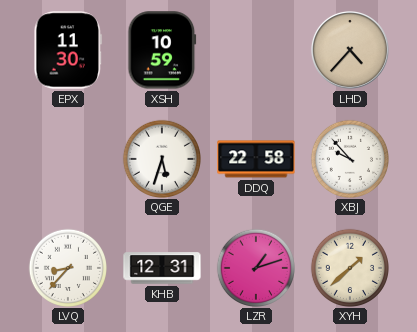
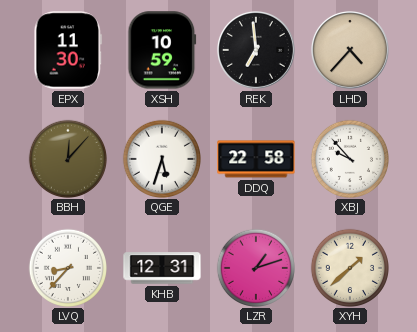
REK: none -> 6:59
BBH: none -> 12:07
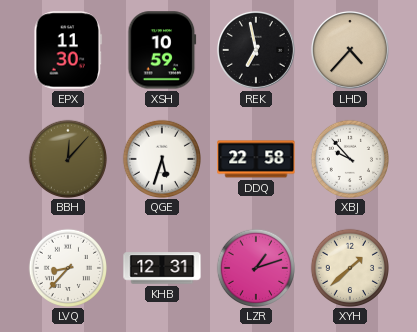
REK: 6:59 -> 6:58
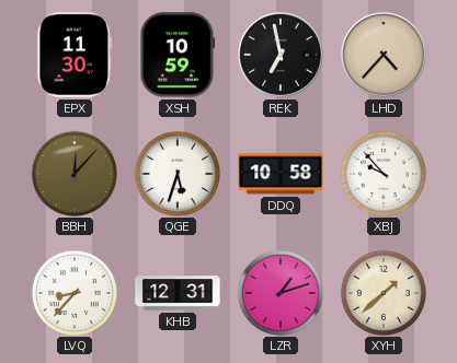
DDQ: 22:58 -> 10:58
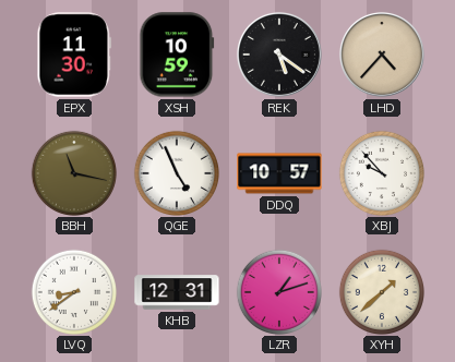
REK: 6:58 -> 5:21
BBH: 12:07 -> 11:17
QGE: 5:33 -> 4:56
DDQ: 10:58 -> 10:57
LVQ: 8:37 -> 8:39
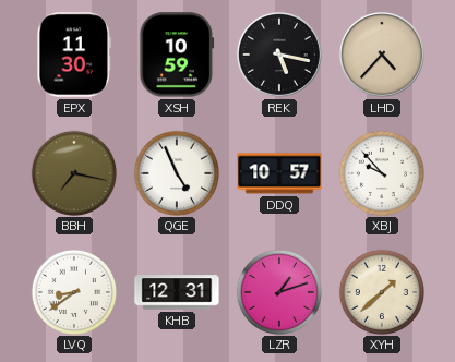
REK: 5:21 -> 5:17
BBH: 11:17 -> 7:17
